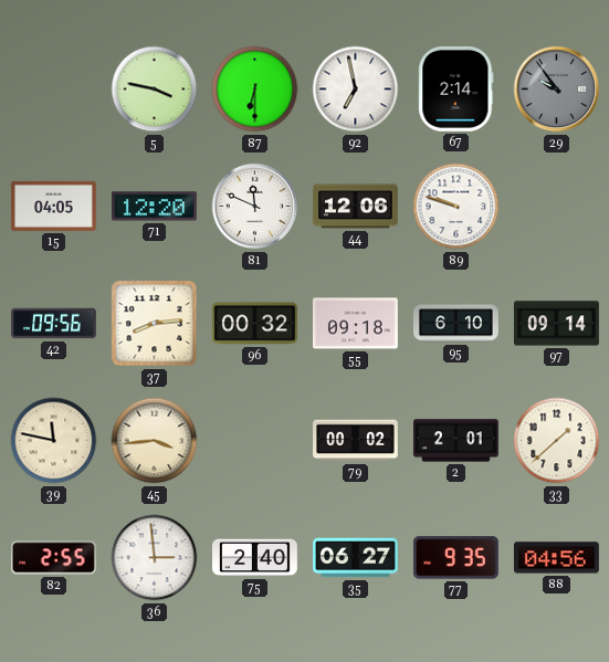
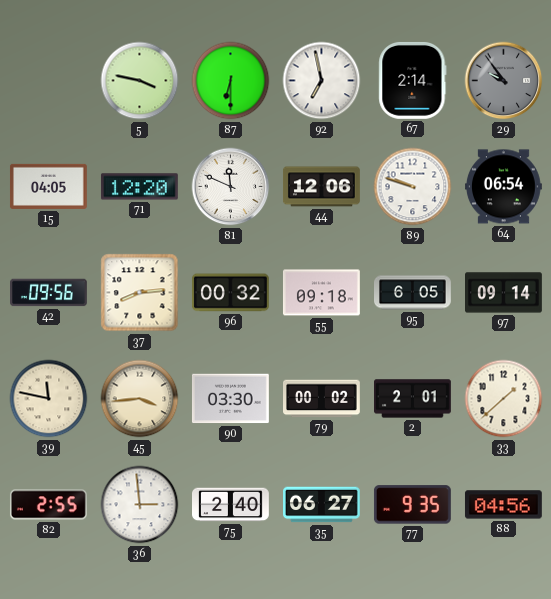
64: none -> 06:54
95: 6:10 -> 6:05
90: none -> 03:30
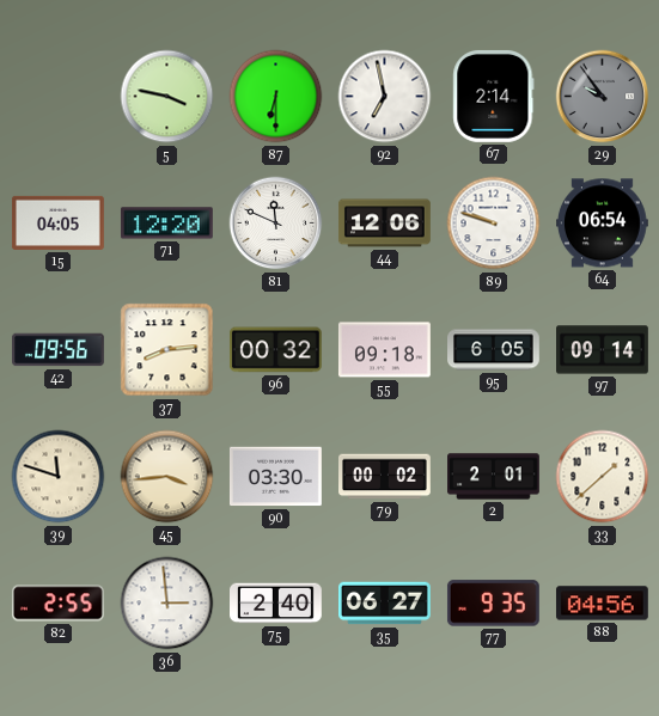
39: 11:47 -> 11:48
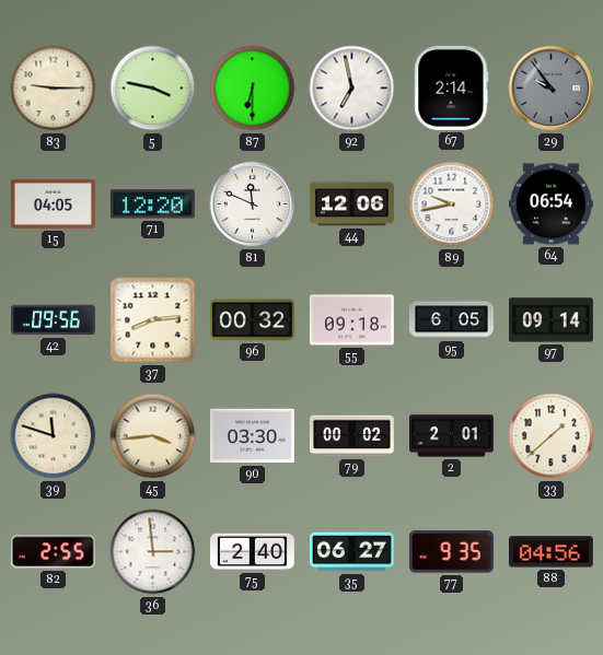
83: none -> 9:15
89: 9:48 -> 9:43
